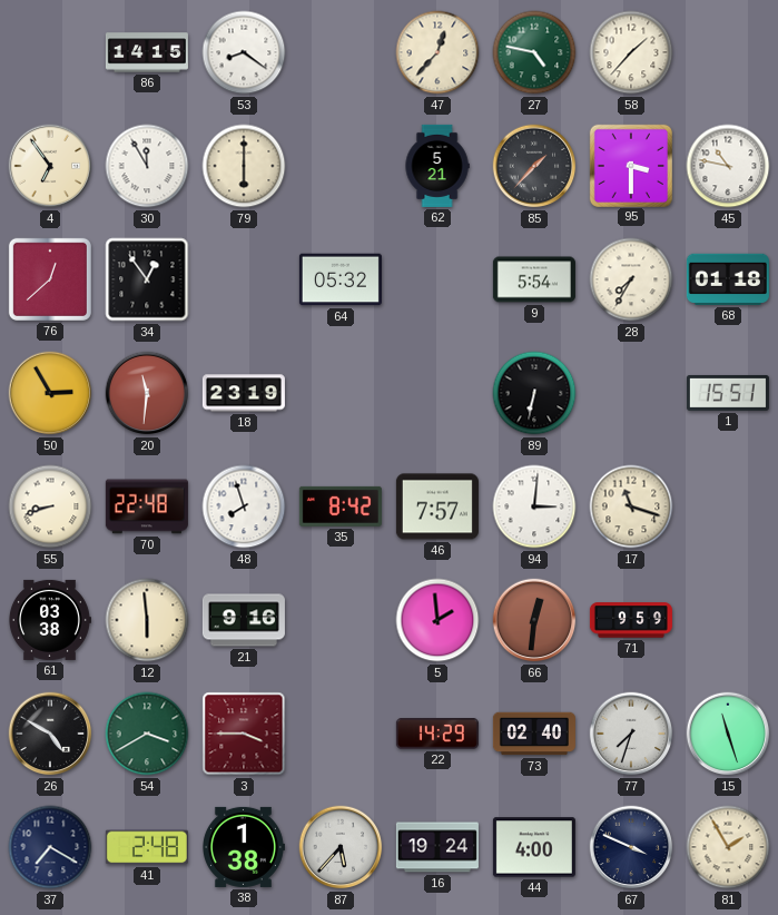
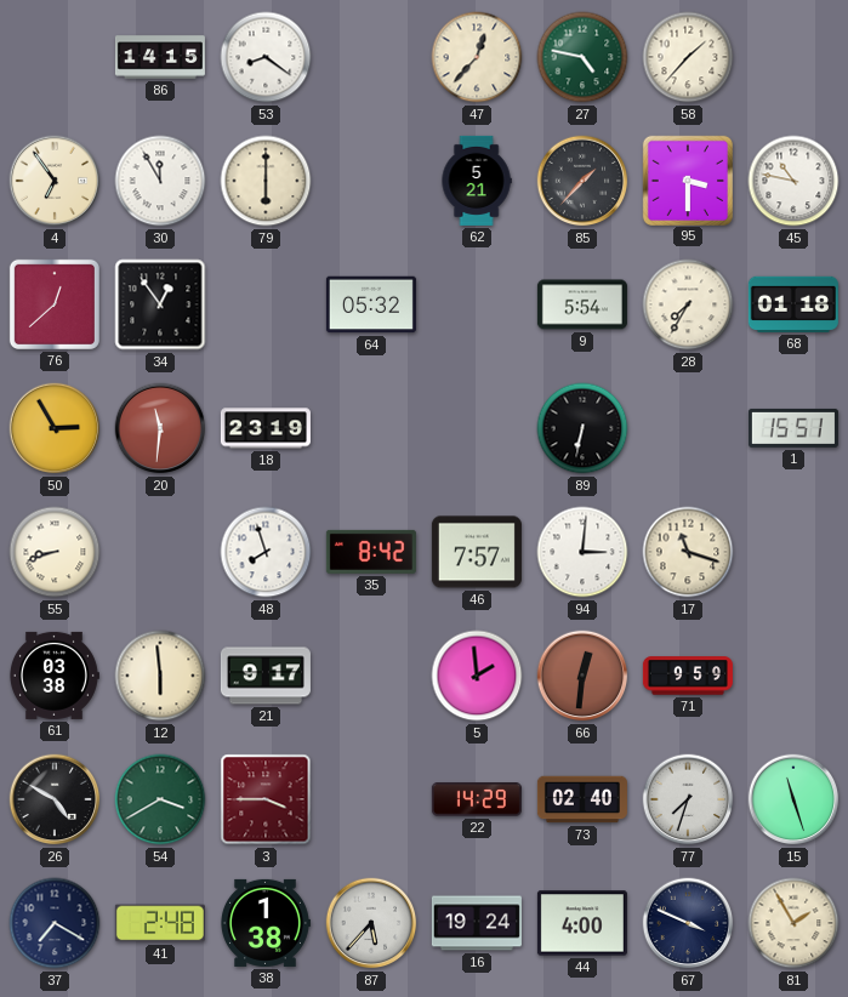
70: 22:48 -> none
21: 9:16 -> 9:17
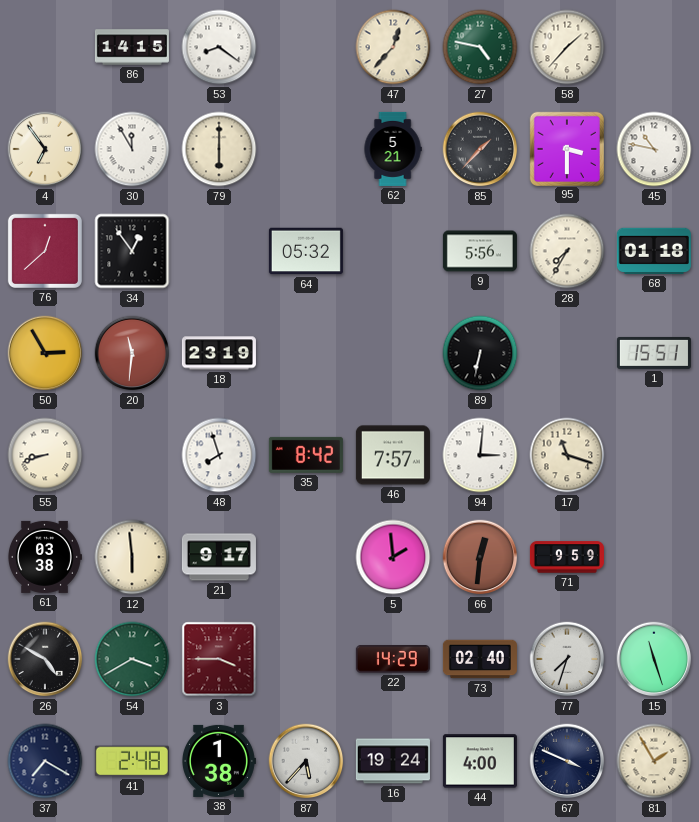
9: 5:54 -> 5:56
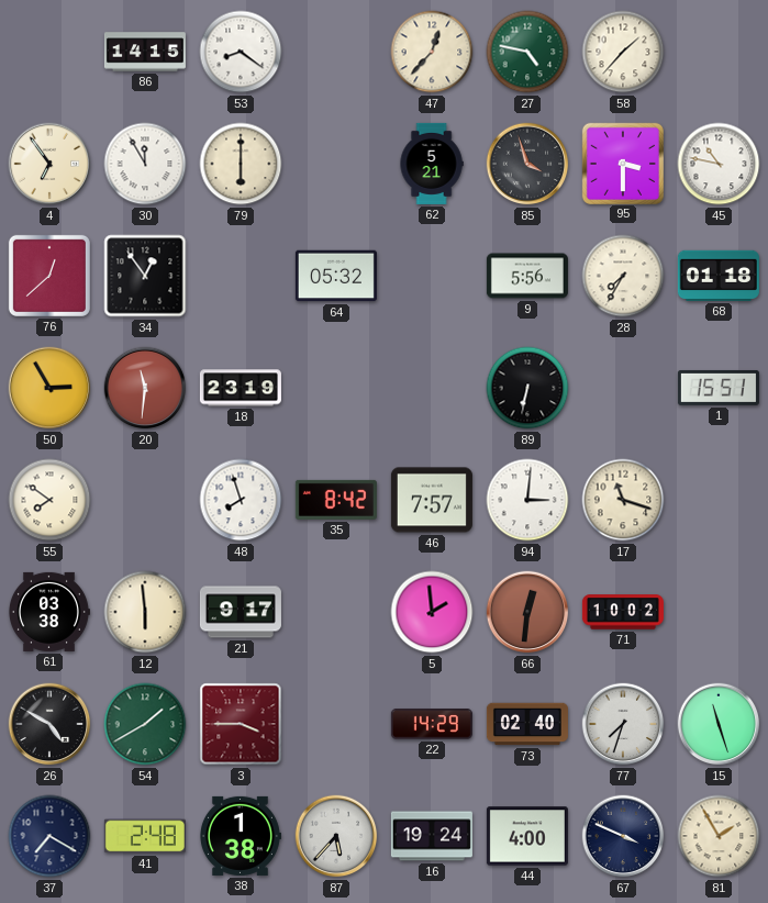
85: 1:37 -> 3:57
55: 8:42 -> 7:51
71: 9:59 -> 10:02
54: 3:40 -> 1:40
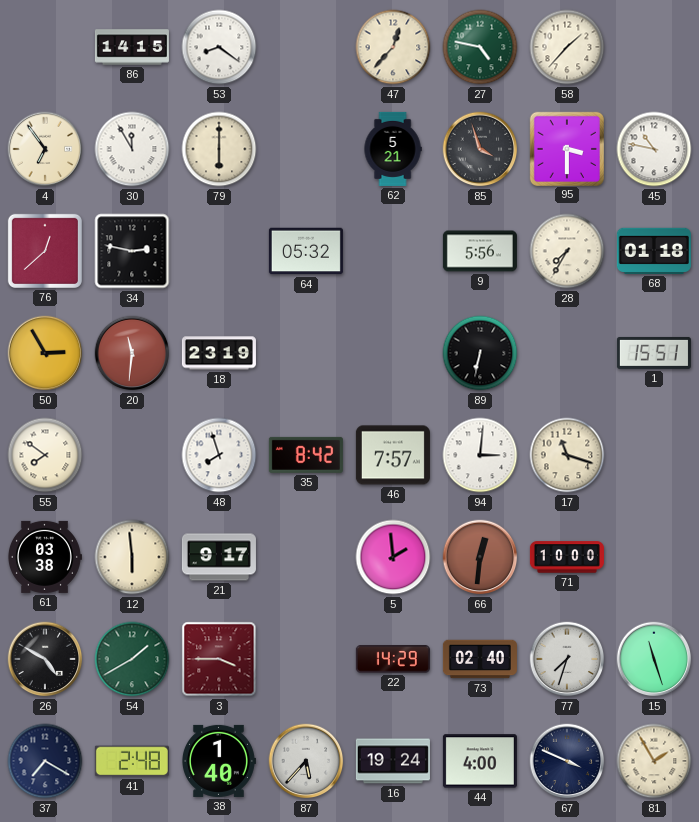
34: 12:54 -> 2:47
71: 10:02 -> 10:00
38: 1:38 -> 1:40
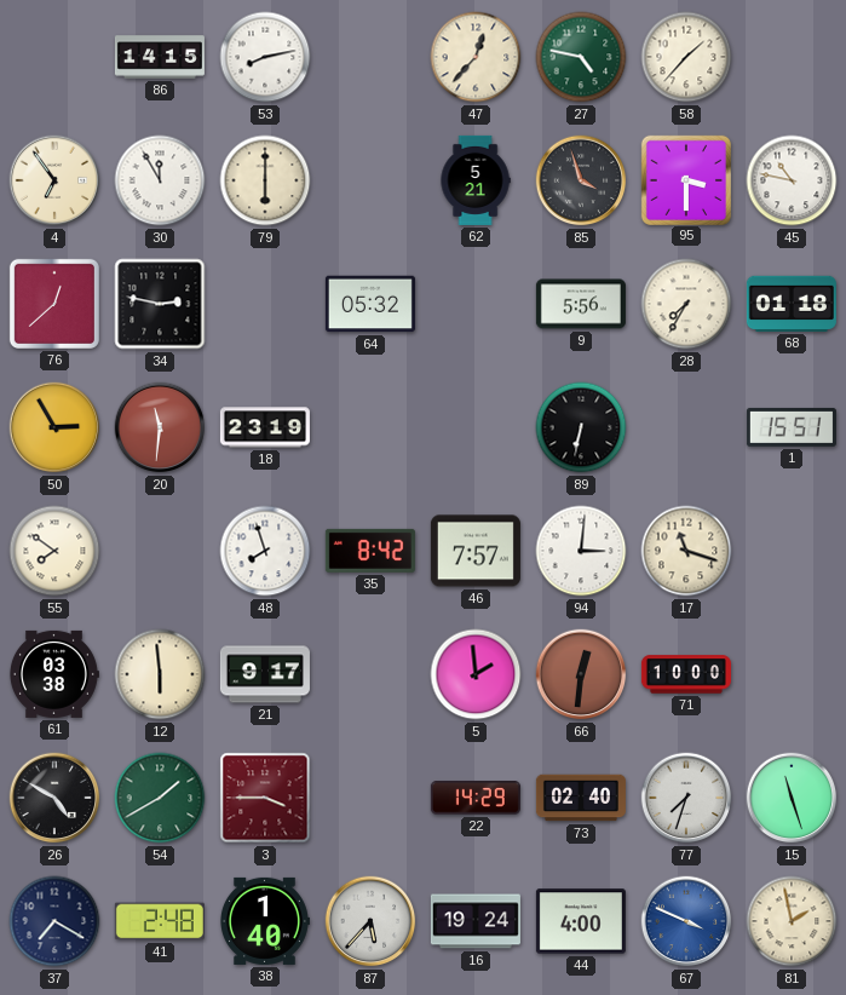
53: 8:21 -> 8:13
67 dial: navy -> blue
81: 1:55 -> 1:58
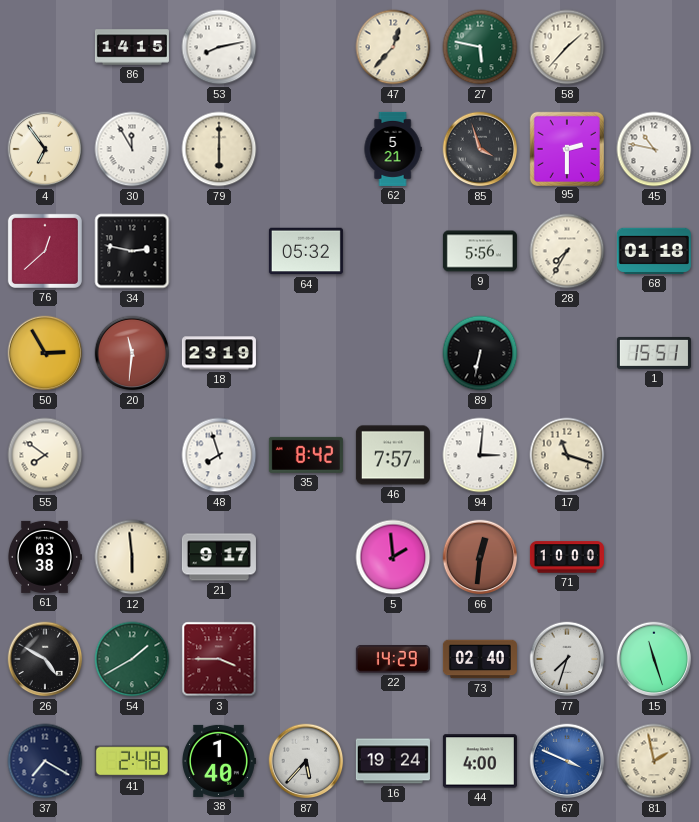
27: 4:47 -> 5:47
95: 3:30 -> 2:30
